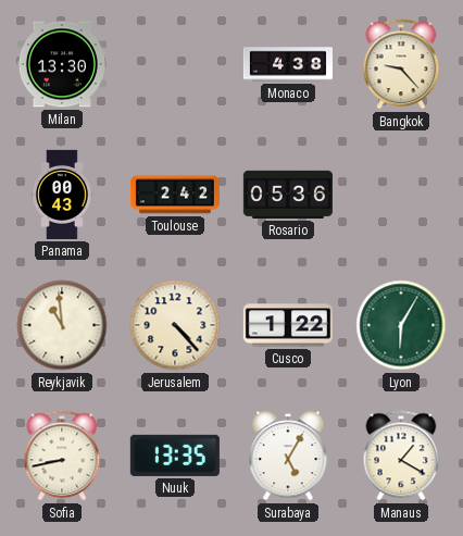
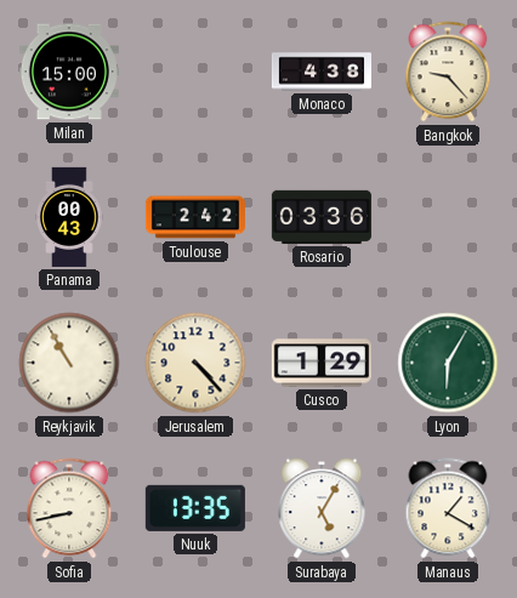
Milan: 13:30 -> 15:00
Rosario: 05:36 -> 03:36
Reykjavik: 10:59 -> 10:55
Cusco: 1:22 -> 1:29
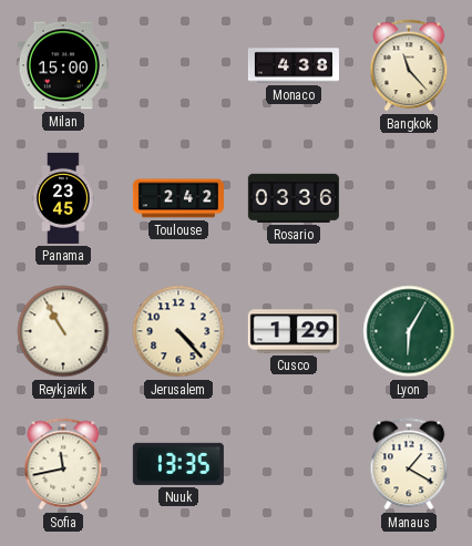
Bangkok: 9:23 -> 11:23
Panama: 00:43 -> 23:45
Sofia: 8:43 -> 11:43
Surabaya: 5:05 -> none
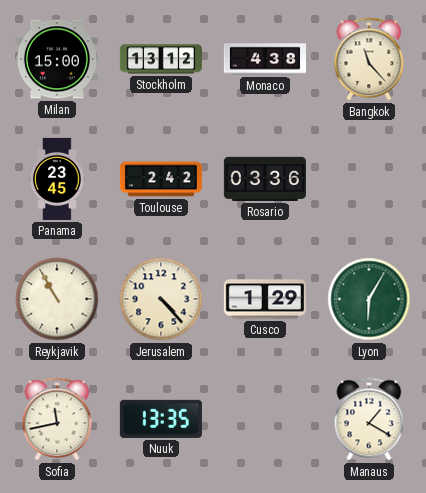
Stockholm: none -> 13:12
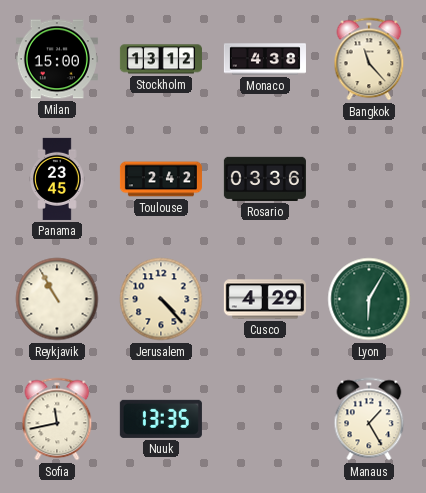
Cusco: 1:29 -> 4:29
Manaus: 1:20 -> 1:25
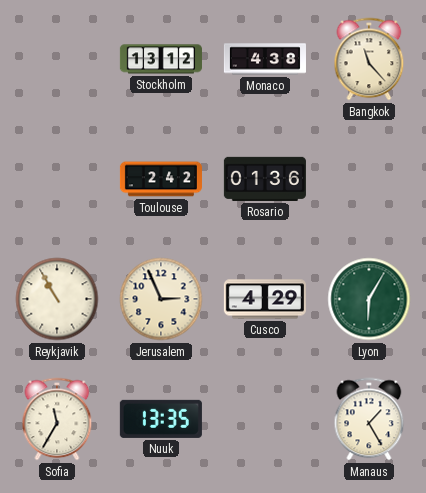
Milan: 15:00 -> none
Panama: 23:45 -> none
Rosario: 03:36 -> 01:36
Jerusalem: 4:23 -> 2:56
Sofia: 11:43 -> 11:35
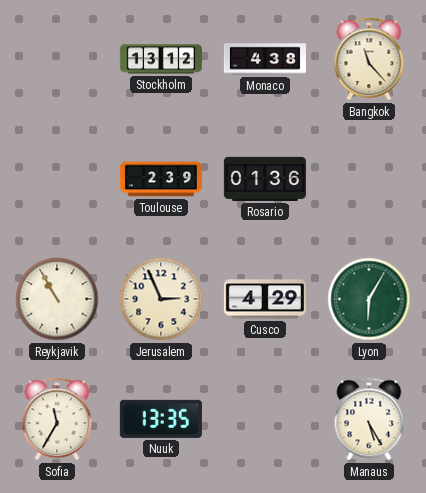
Toulouse: 2:42 -> 2:39
Manaus: 1:25 -> 5:25
